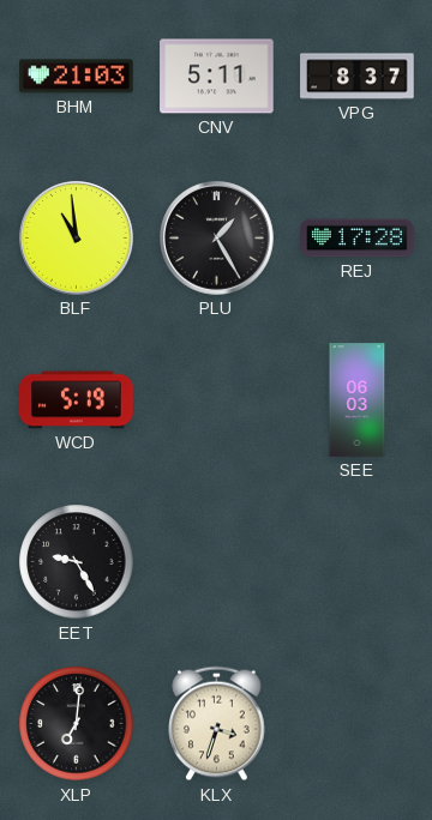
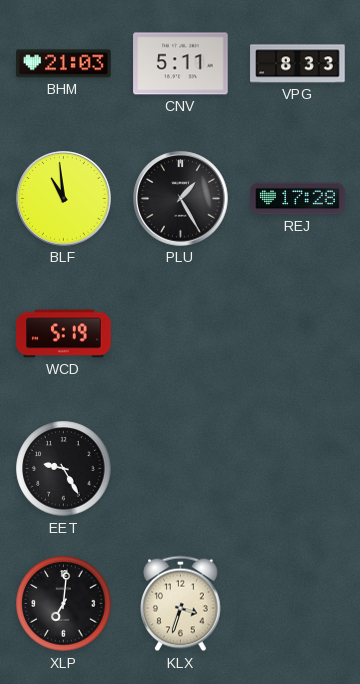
VPG: 8:37 -> 8:33
SEE: 06:03 -> none
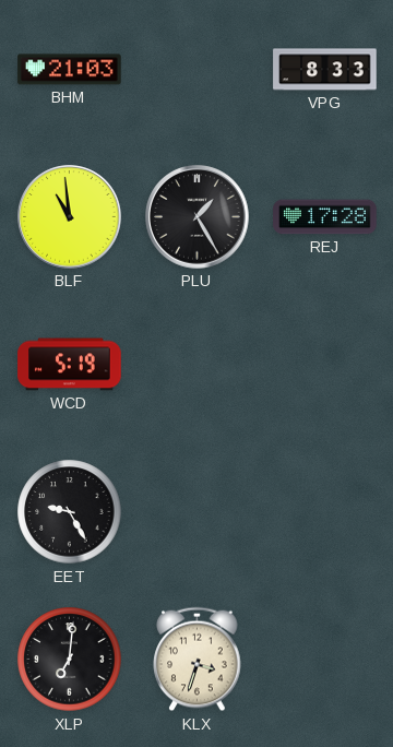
CNV: 5:11 -> none
